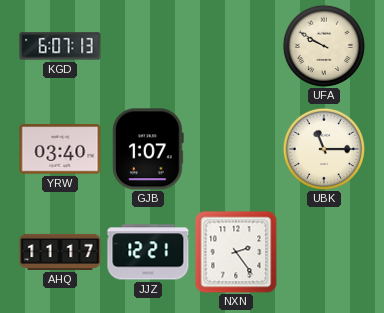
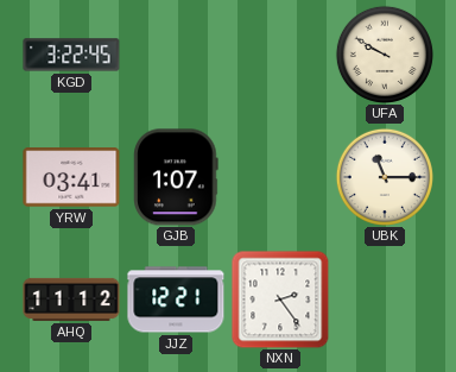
KGD: 6:07 -> 3:22
YRW: 03:40 -> 03:41
AHQ: 11:17 -> 11:12
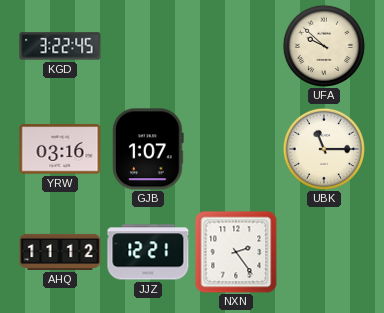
UFA: 9:50 -> 9:52
YRW: 03:41 -> 03:16
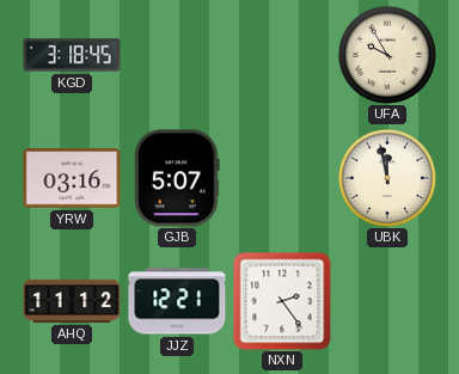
KGD: 3:22 -> 3:18
UFA: 9:52 -> 9:55
GJB: 1:07 -> 5:07
UBK: 11:15 -> 11:58
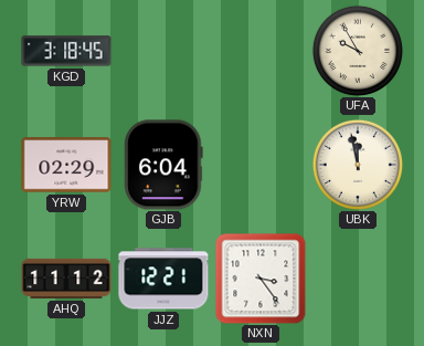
YRW: 03:16 -> 02:29
GJB: 5:07 -> 6:04
NXN: 2:24 -> 3:24
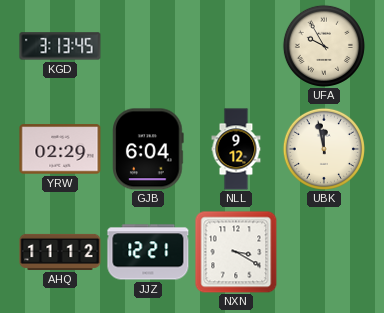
KGD: 3:18 -> 3:13
NLL: none -> 9:12
NXN: 3:24 -> 3:20
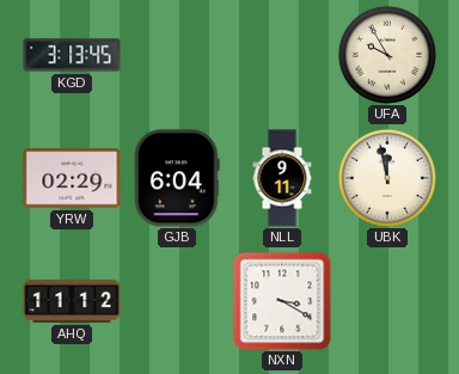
NLL: 9:12 -> 9:11
JJZ: 12:21 -> none
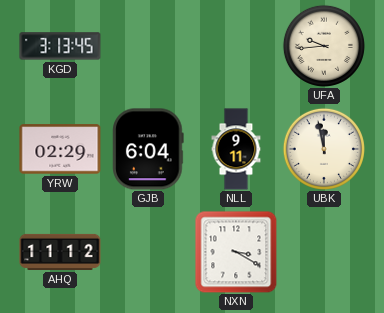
UFA: 9:55 -> 9:44
